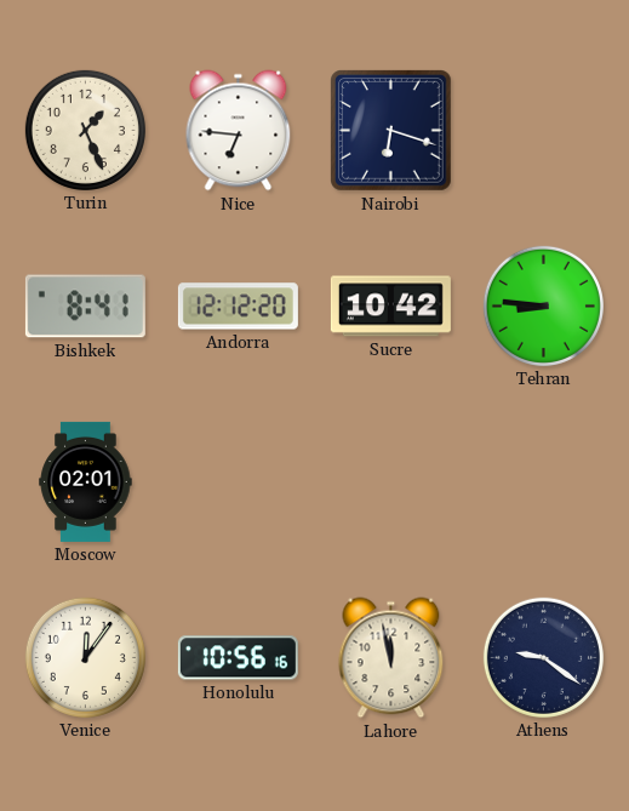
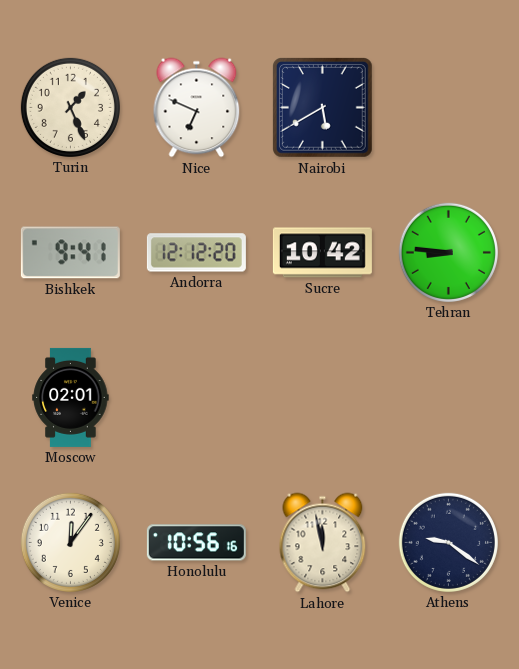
Nice: 6:46 -> 6:49
Nairobi: 6:18 -> 5:40
Bishkek: 8:41 -> 9:41
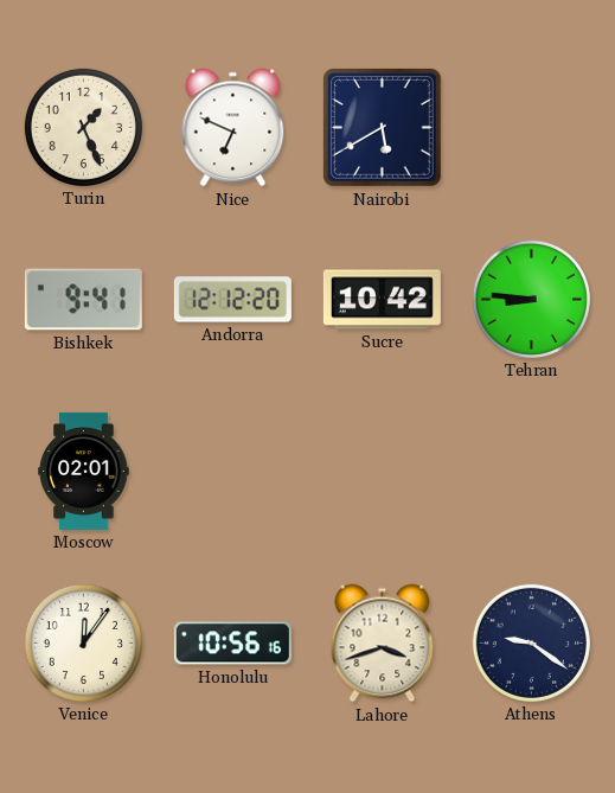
Lahore: 11:58 -> 3:42
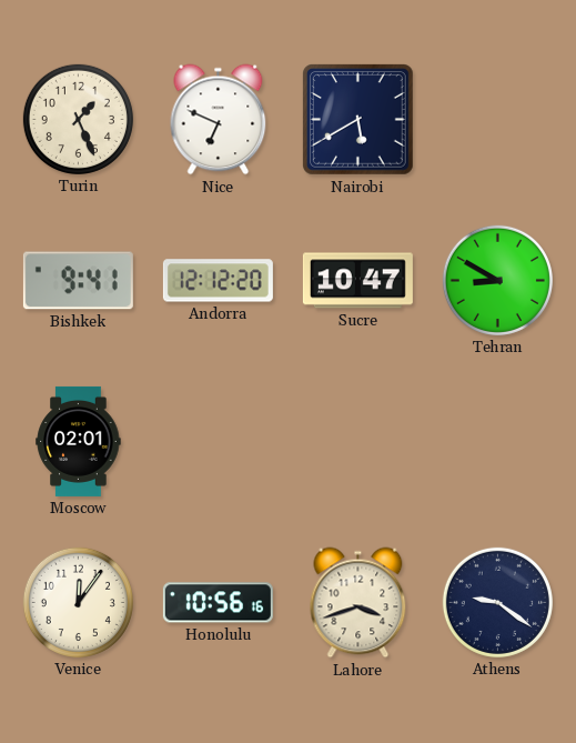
Sucre: 10:42 -> 10:47
Tehran: 8:46 -> 8:50
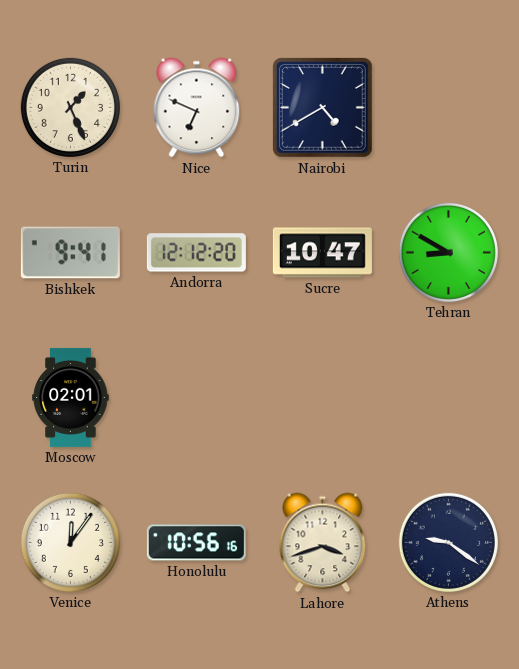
Nairobi: 5:40 -> 4:40
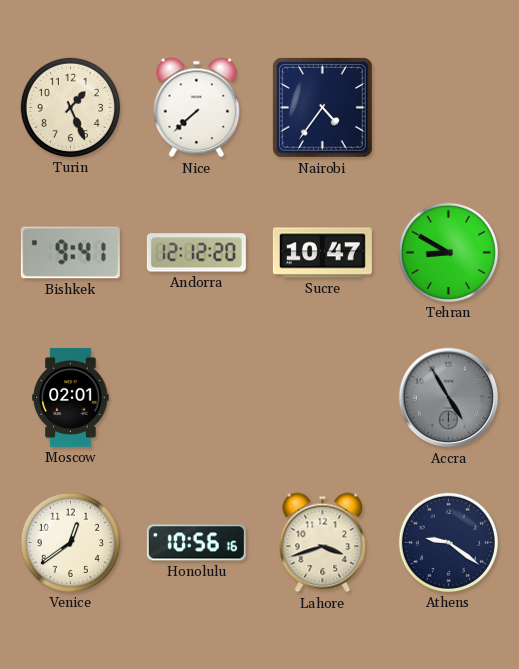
Nice: 6:49 -> 7:38
Nairobi: 4:40 -> 4:36
Accra: none -> 4:55
Venice: 12:06 -> 12:39
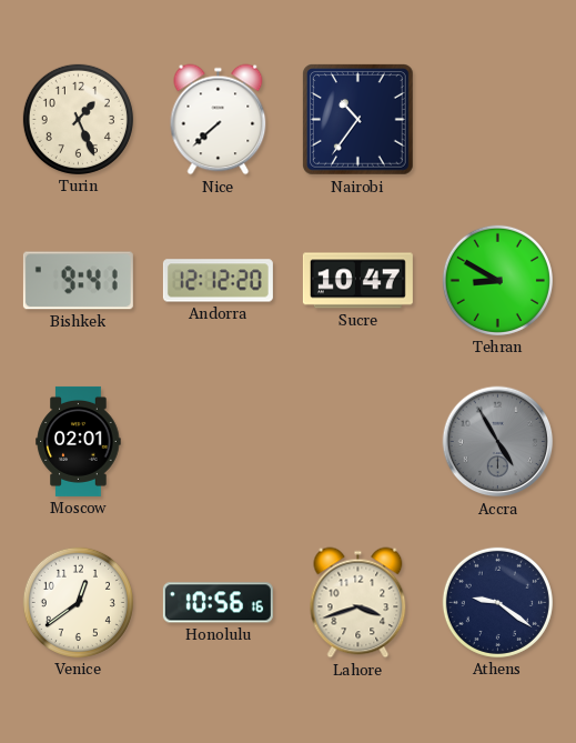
Nairobi: 4:36 -> 10:36
